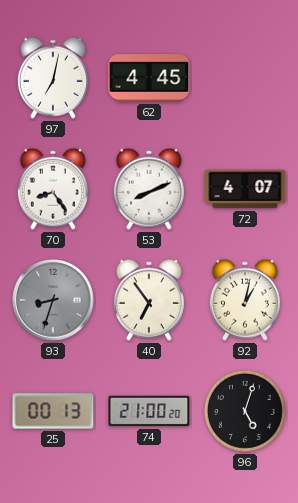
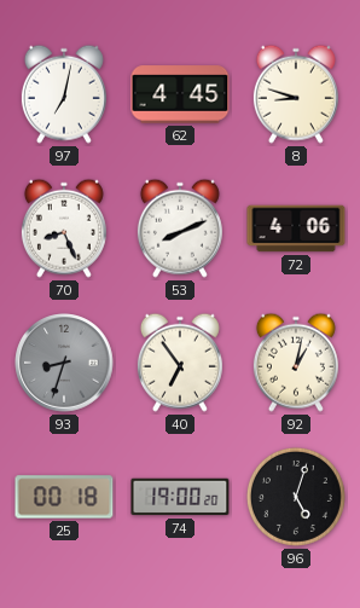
8: none -> 8:48
70: 8:24 -> 8:26
72: 4:07 -> 4:06
25: 00:13 -> 00:18
74: 21:00 -> 19:00
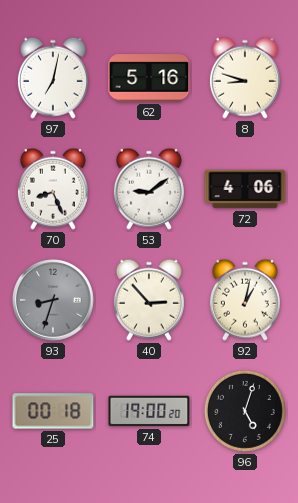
62: 4:45 -> 5:16
53: 8:11 -> 9:09
40: 6:54 -> 2:53
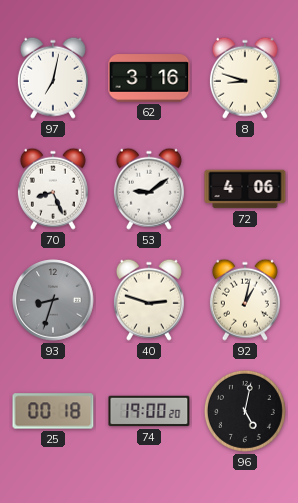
62: 5:16 -> 3:16
40: 2:53 -> 2:48
96: 5:03 -> 5:02
